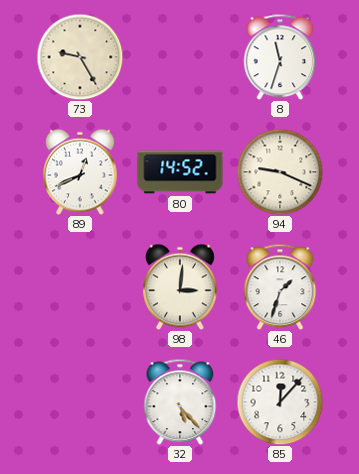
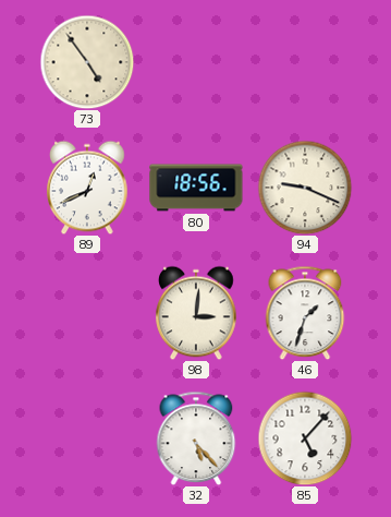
73: 9:25 -> 4:54
8: 11:33 -> none
80: 14:52 -> 18:56
85: 12:07 -> 5:07
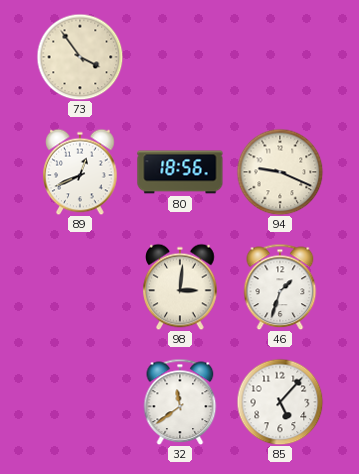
73: 4:54 -> 3:54
32: 5:23 -> 11:39
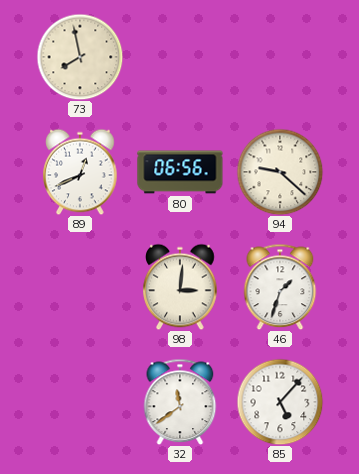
73: 3:54 -> 7:58
80: 18:56 -> 06:56
94: 9:19 -> 9:22
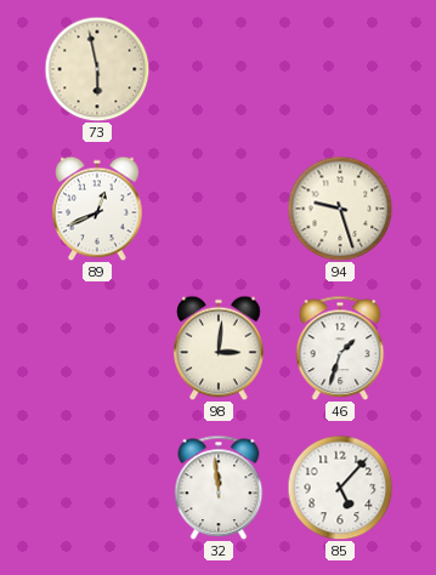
73: 7:58 -> 5:58
80: 06:56 -> none
94: 9:22 -> 9:27
32: 11:39 -> 11:59
